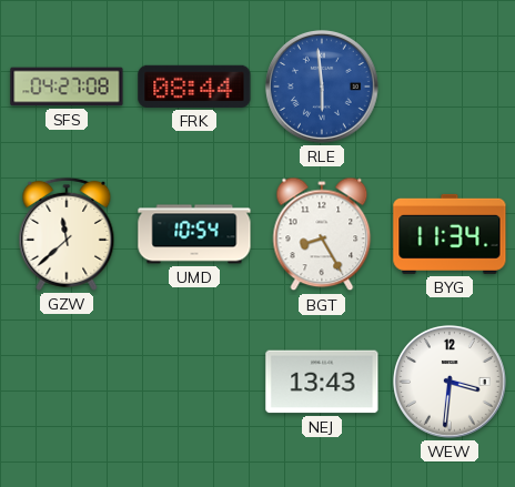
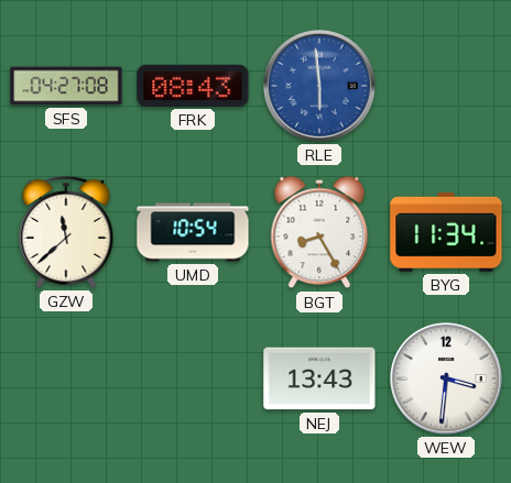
FRK: 08:44 -> 08:43
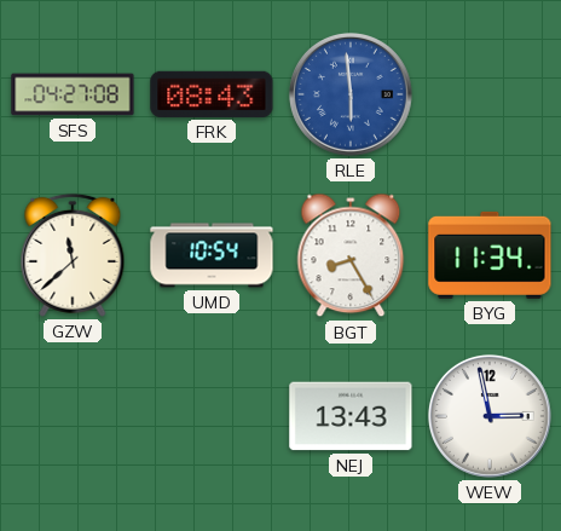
WEW: 3:31 -> 2:58
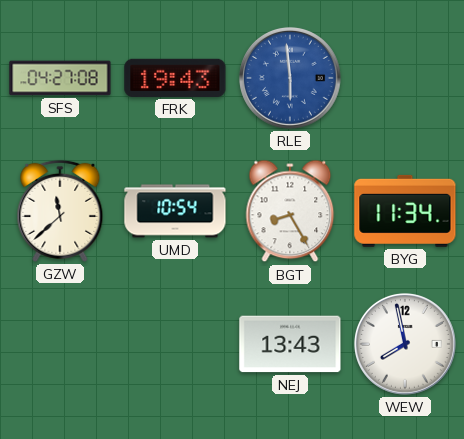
FRK: 08:43 -> 19:43
WEW: 2:58 -> 7:58
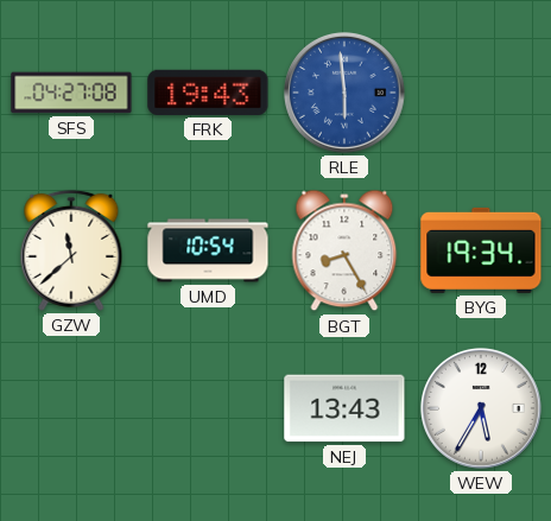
BYG: 11:34 -> 19:34
WEW: 7:58 -> 5:35
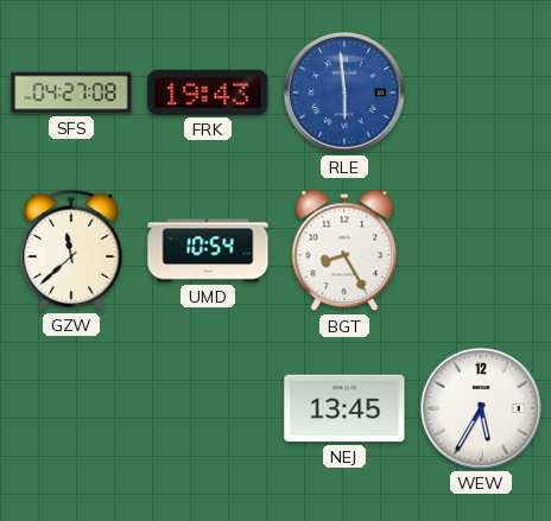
BYG: 19:34 -> none
NEJ: 13:43 -> 13:45
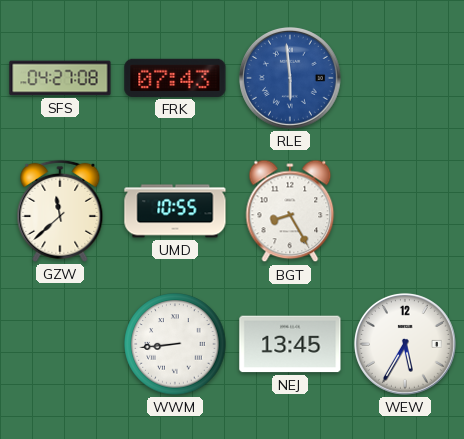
FRK: 19:43 -> 07:43
UMD: 10:54 -> 10:55
WWM: none -> 8:44
